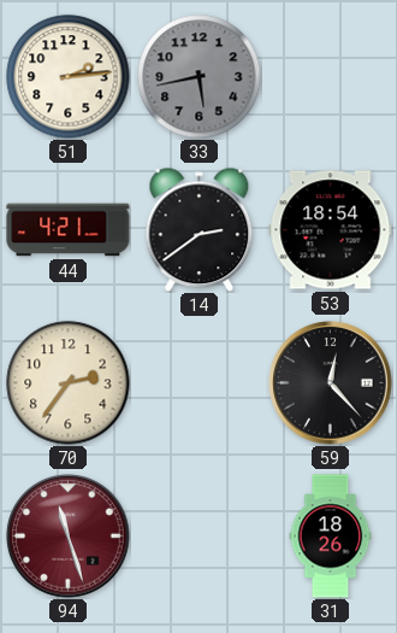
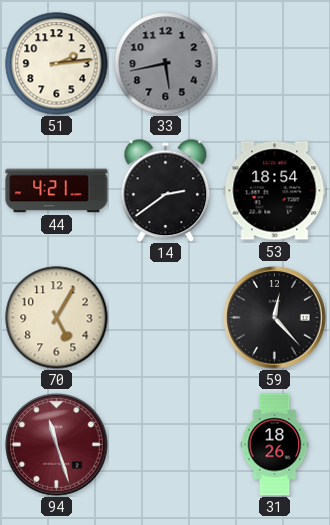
70: 2:36 -> 5:05
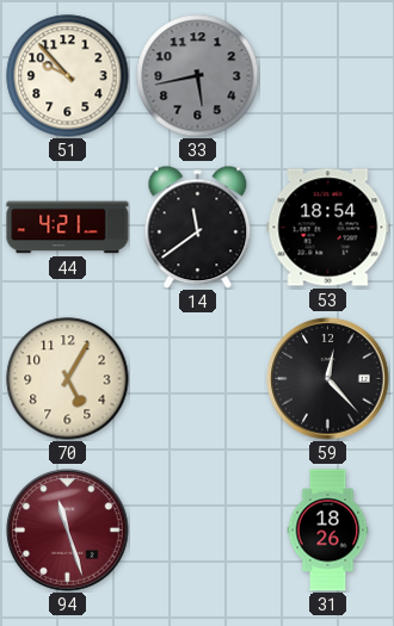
51: 2:14 -> 9:53
14: 2:39 -> 11:39
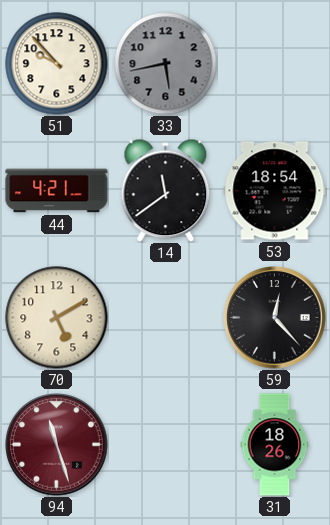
70: 5:05 -> 5:10
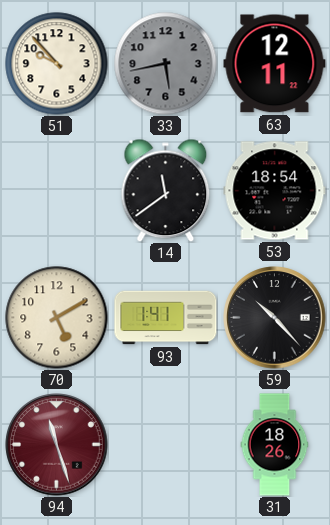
63: none -> 12:11
44: 4:21 -> none
93: none -> 1:41
59: 12:23 -> 10:23
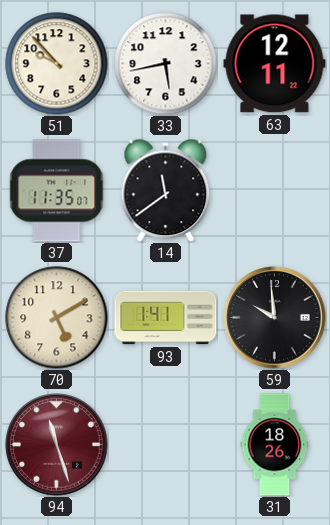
33 dial: grey -> white
37: none -> 11:35
53: 18:54 -> none
59: 10:23 -> 9:59
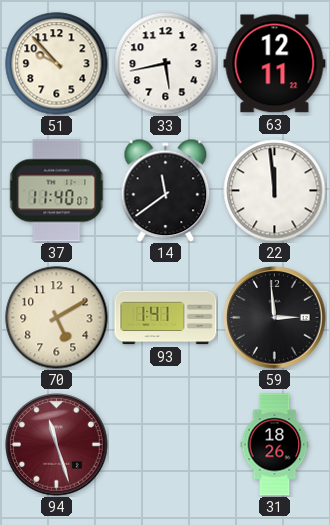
37: 11:35 -> 11:40
22: none -> 11:59
59: 9:59 -> 2:59
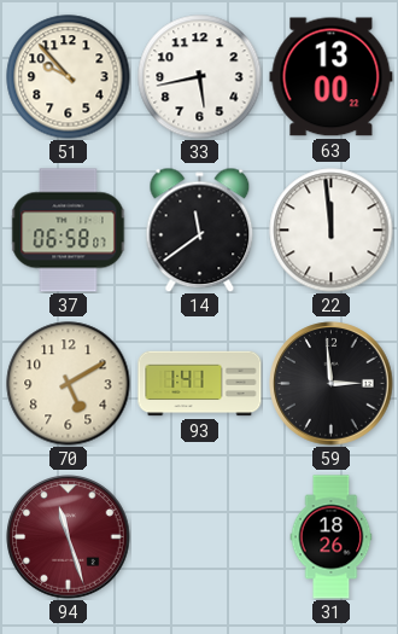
63: 12:11 -> 13:00
37: 11:40 -> 06:58
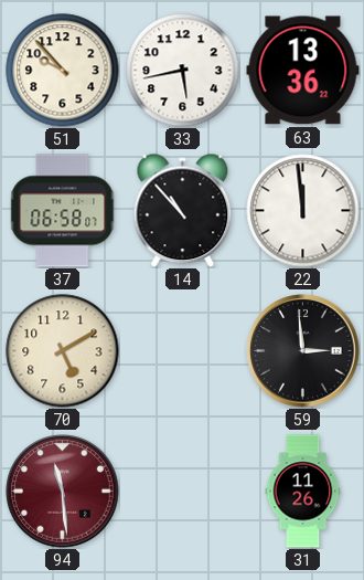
63: 13:00 -> 13:36
14: 11:39 -> 10:53
93: 1:41 -> none
94: 11:27 -> 11:29
31: 18:26 -> 11:26
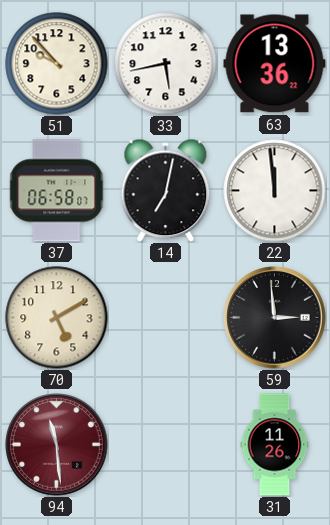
14: 10:53 -> 7:02
